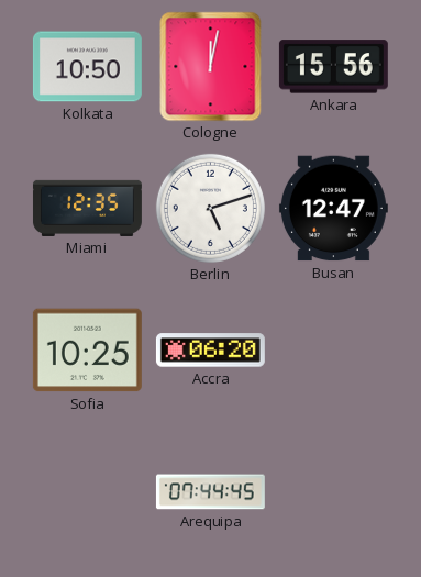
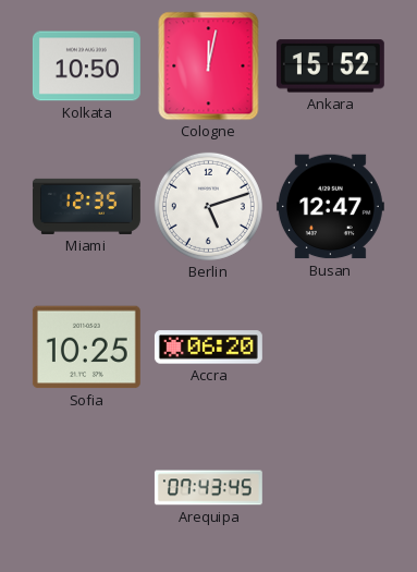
Ankara: 15:56 -> 15:52
Arequipa: 07:44 -> 07:43
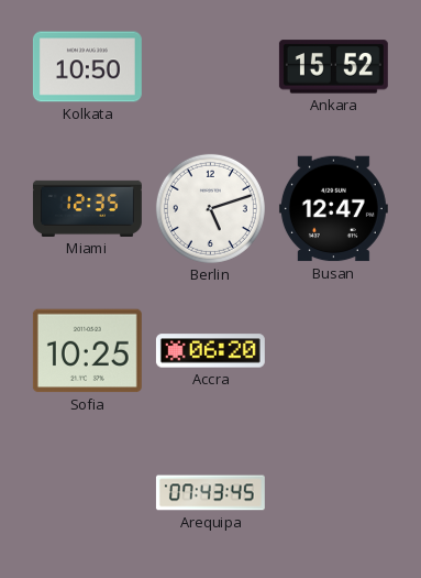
Cologne: 12:02 -> none
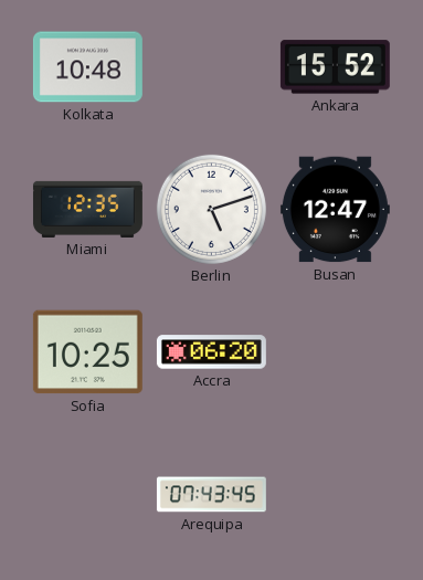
Kolkata: 10:50 -> 10:48
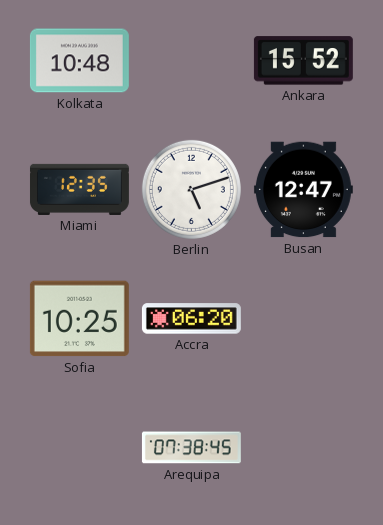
Arequipa: 07:43 -> 07:38
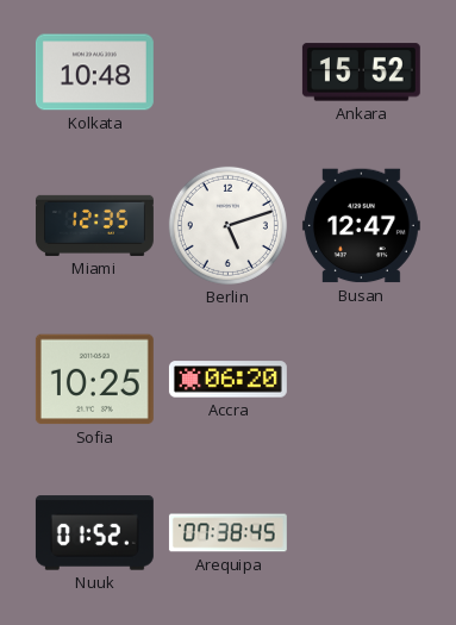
Nuuk: none -> 01:52
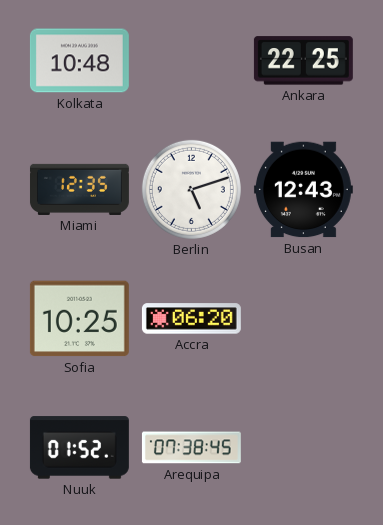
Ankara: 15:52 -> 22:25
Busan: 12:47 -> 12:43
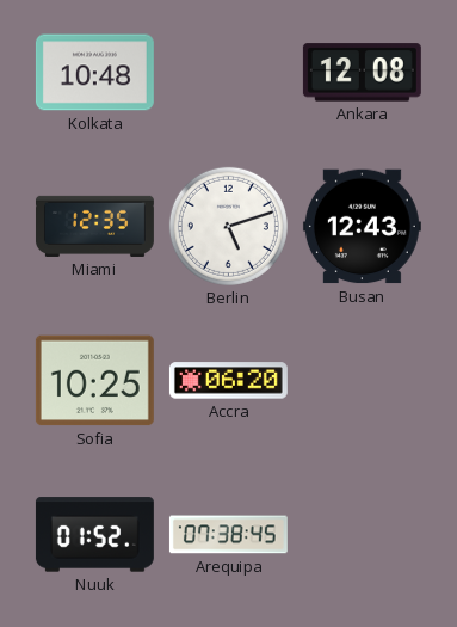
Ankara: 22:25 -> 12:08
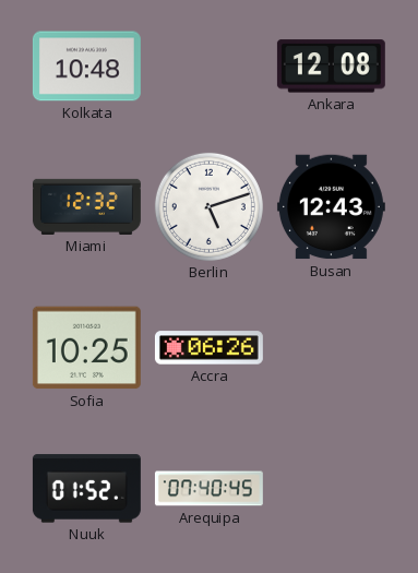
Miami: 12:35 -> 12:32
Accra: 06:20 -> 06:26
Arequipa: 07:38 -> 07:40
